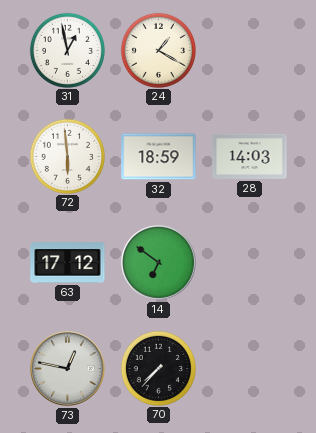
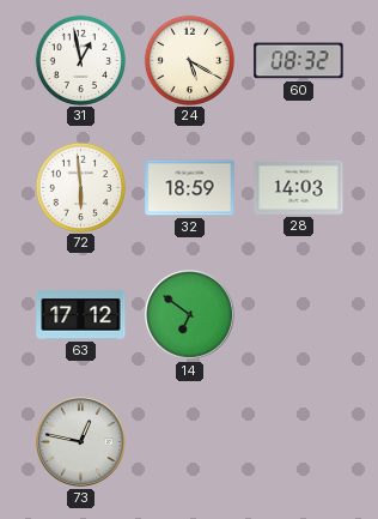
24: 1:20 -> 5:20
60: none -> 08:32
70: 7:37 -> none
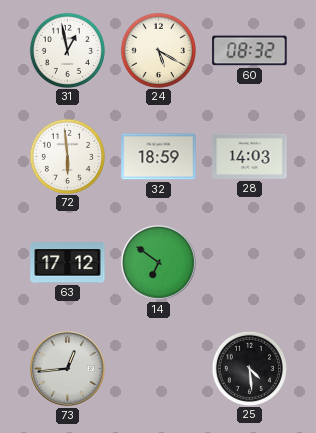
73: 12:47 -> 12:44
25: none -> 4:29
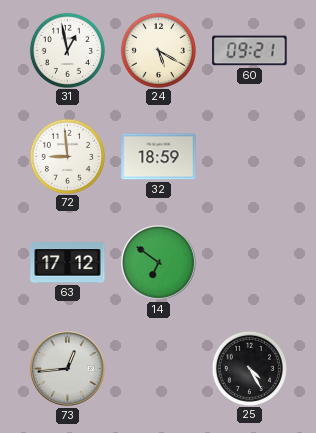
60: 08:32 -> 09:21
72: 5:59 -> 8:59
28: 14:03 -> none
25: 4:29 -> 4:25
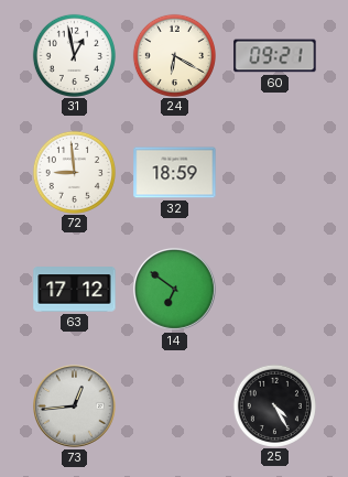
24: 5:20 -> 6:20
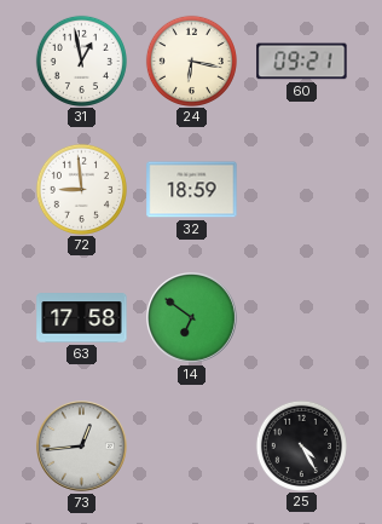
24: 6:20 -> 6:17
63: 17:12 -> 17:58
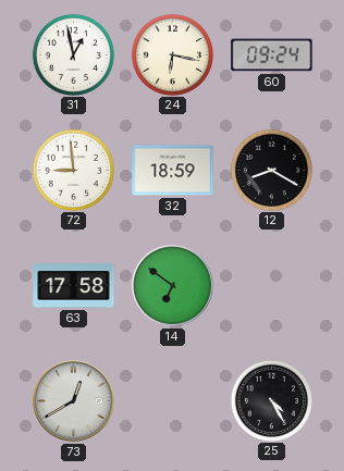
60: 09:21 -> 09:24
12: none -> 8:20
73: 12:44 -> 12:40
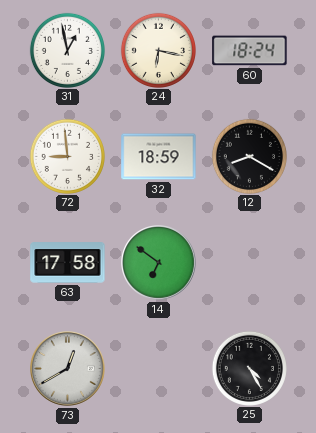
60: 09:24 -> 18:24
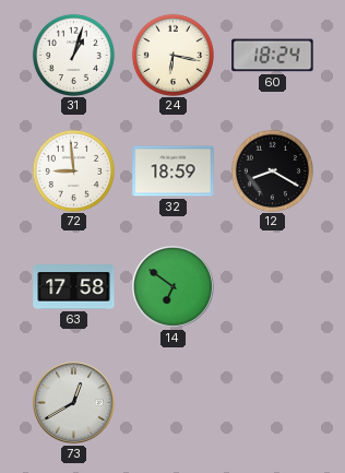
31: 12:58 -> 1:03
25: 4:25 -> none
